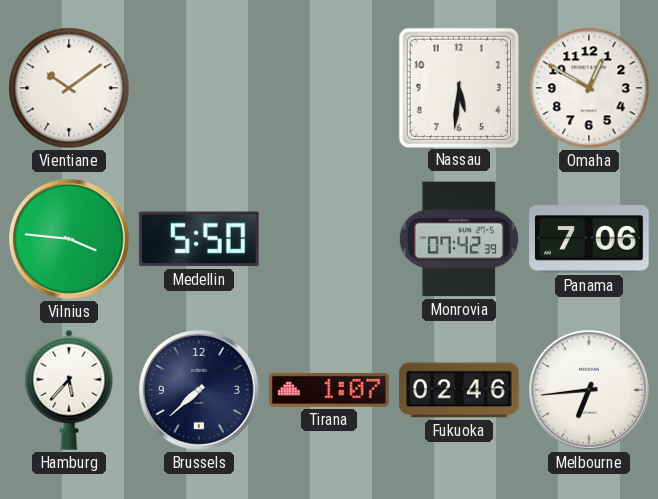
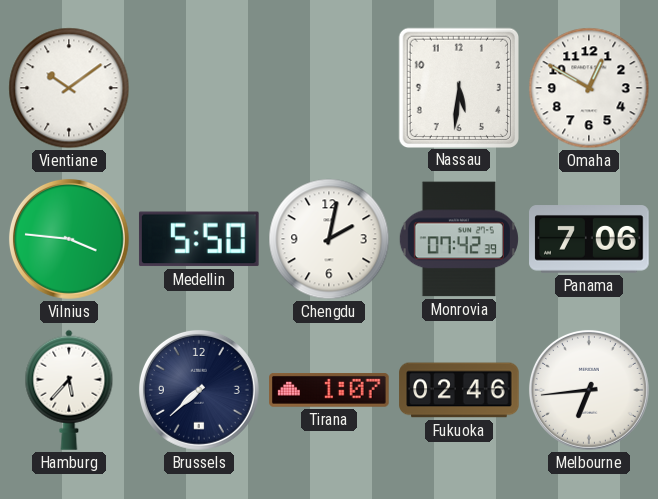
Chengdu: none -> 2:02
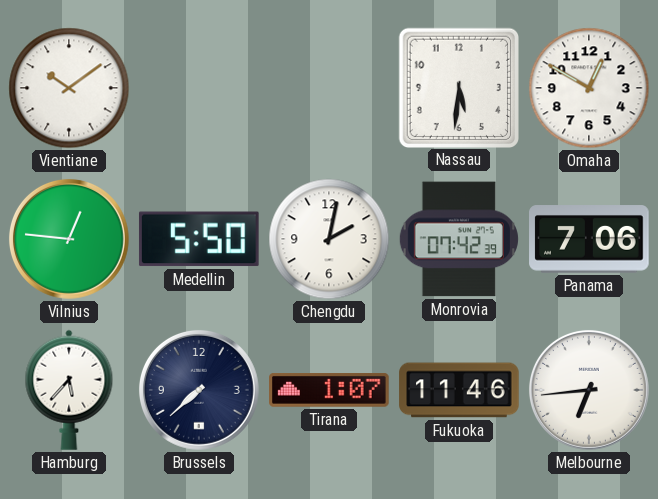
Vilnius: 3:46 -> 12:46
Fukuoka: 02:46 -> 11:46
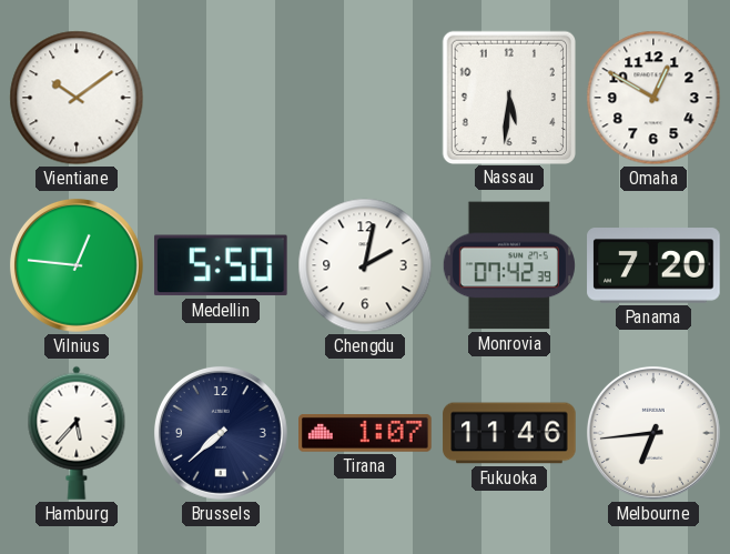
Panama: 7:06 -> 7:20
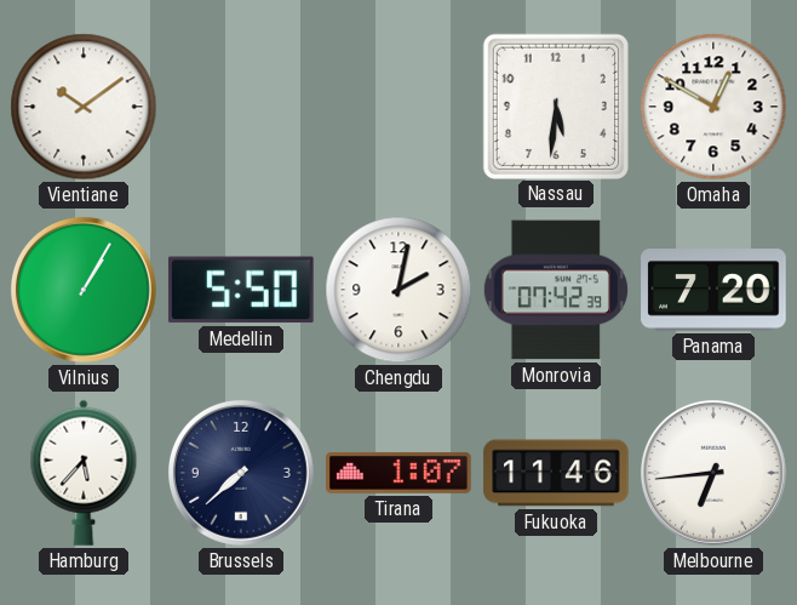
Vilnius: 12:46 -> 1:05
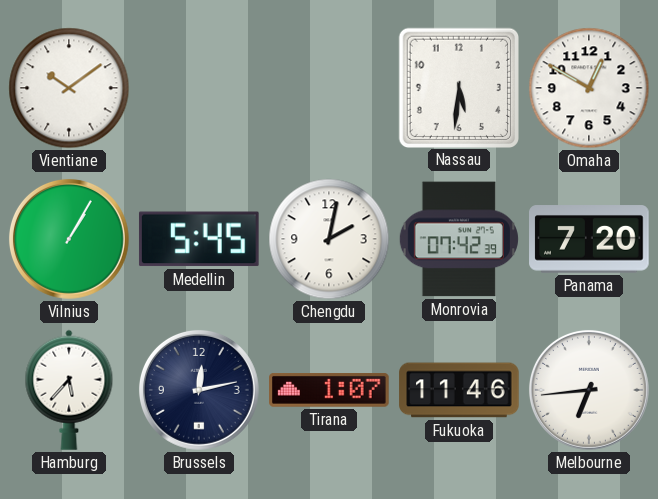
Medellin: 5:50 -> 5:45
Brussels: 7:38 -> 12:13
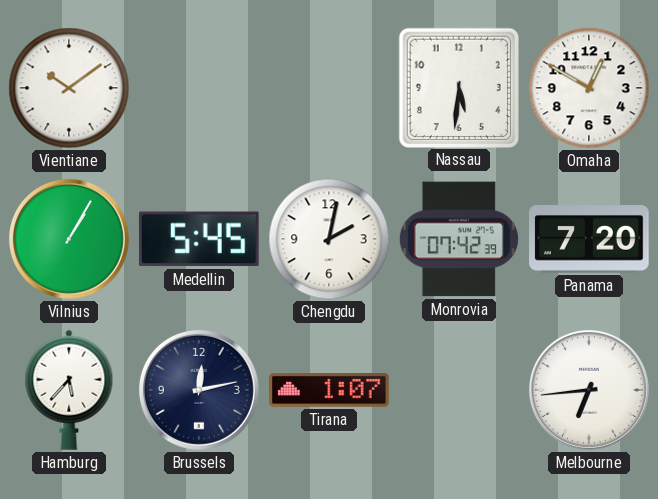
Fukuoka: 11:46 -> none
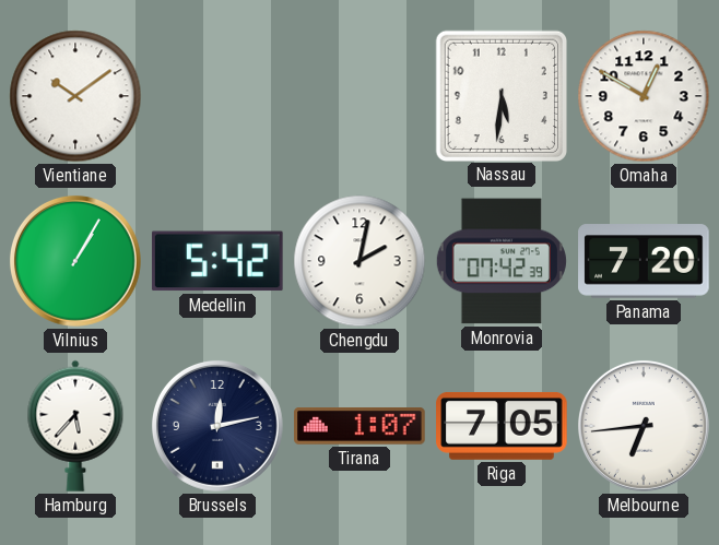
Medellin: 5:45 -> 5:42
Riga: none -> 7:05
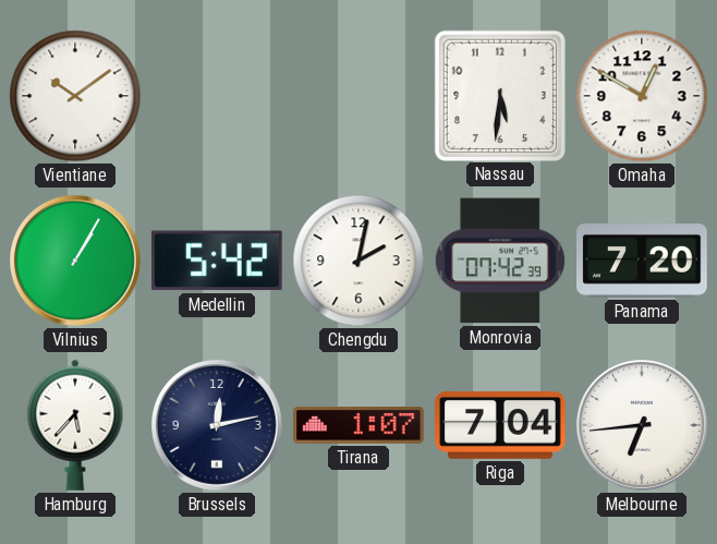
Riga: 7:05 -> 7:04
